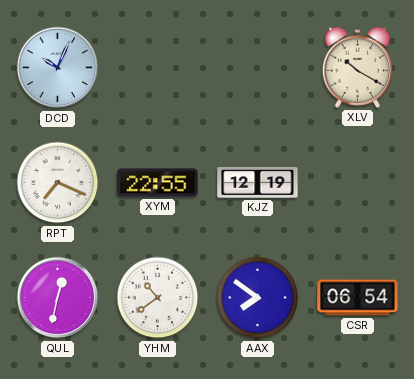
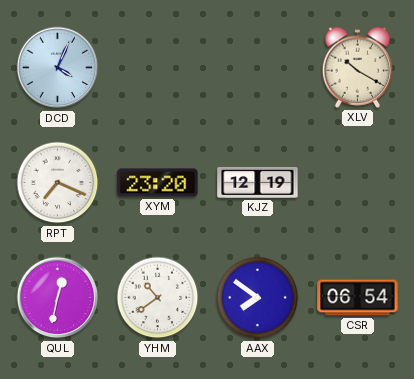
DCD: 10:04 -> 4:04
XYM: 22:55 -> 23:20
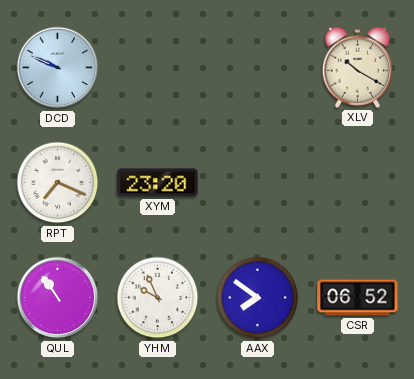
DCD: 4:04 -> 9:49
KJZ: 12:19 -> none
QUL: 12:32 -> 10:54
YHM: 10:39 -> 9:56
CSR: 06:54 -> 06:52
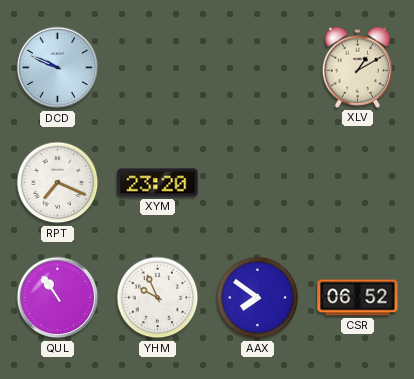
XLV: 10:20 -> 1:10
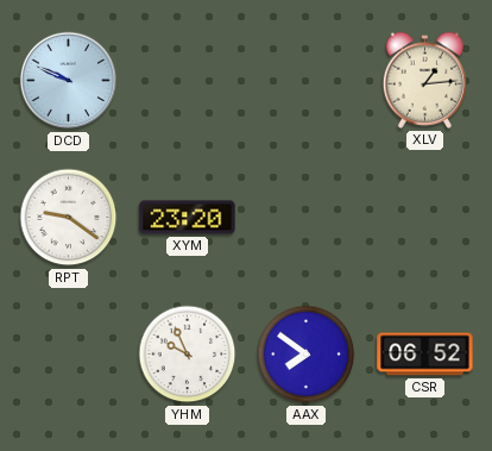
XLV: 1:10 -> 1:14
RPT: 7:19 -> 9:21
QUL: 10:54 -> none
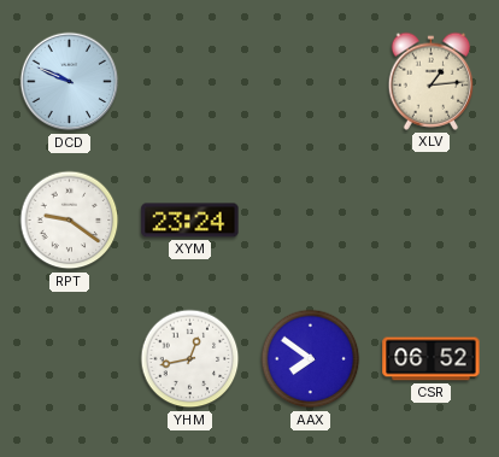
XYM: 23:20 -> 23:24
YHM: 9:56 -> 12:43
